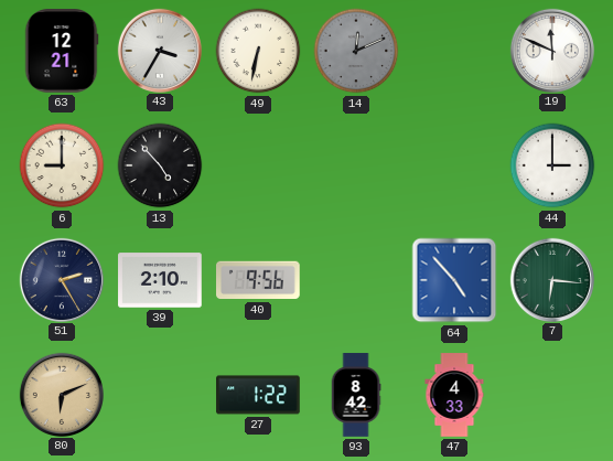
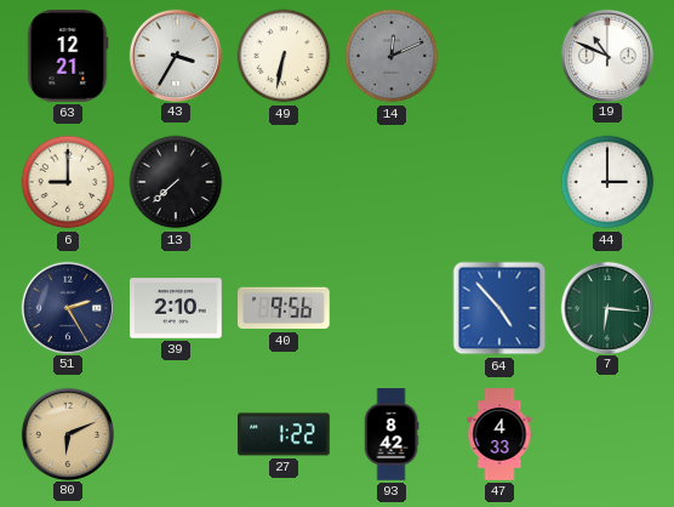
19: 11:49 -> 10:49
13: 4:53 -> 7:38
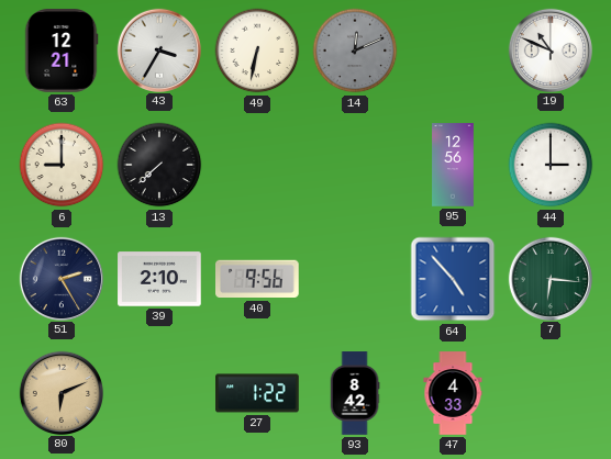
95: none -> 12:56
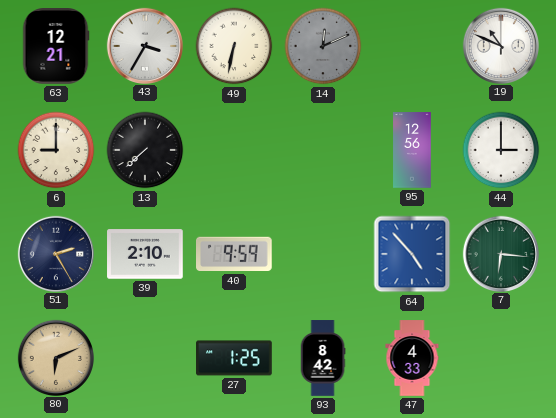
40: 9:56 -> 9:59
27: 1:22 -> 1:25
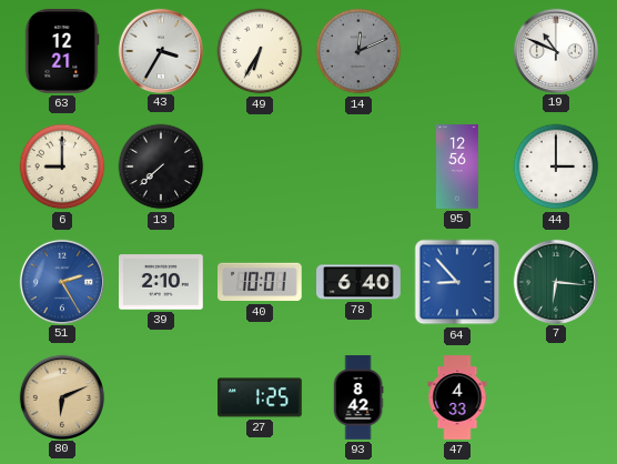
49: 6:32 -> 6:35
51 dial: navy -> blue
40: 9:59 -> 10:01
78: none -> 6:40
64: 4:53 -> 8:53
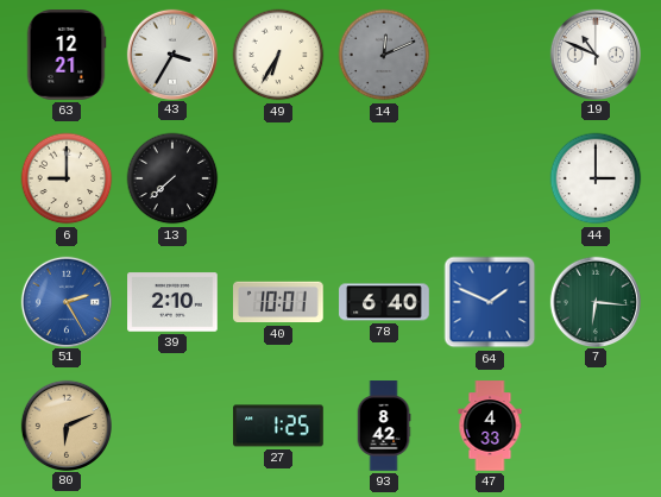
95: 12:56 -> none
64: 8:53 -> 1:49
